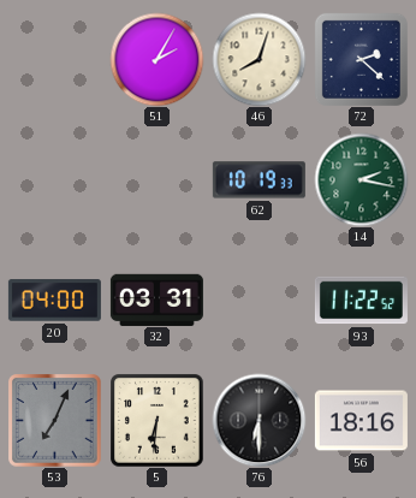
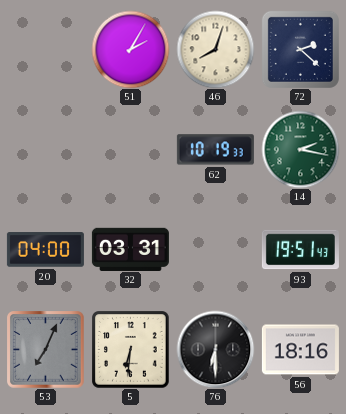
93: 11:22 -> 19:51
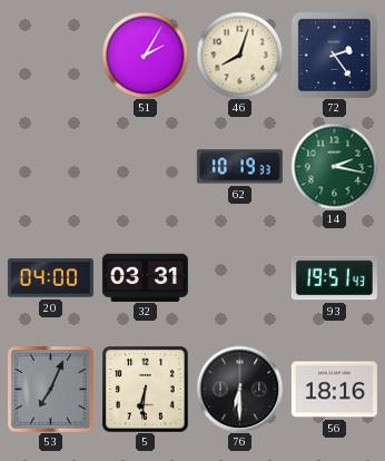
72: 2:22 -> 2:24
